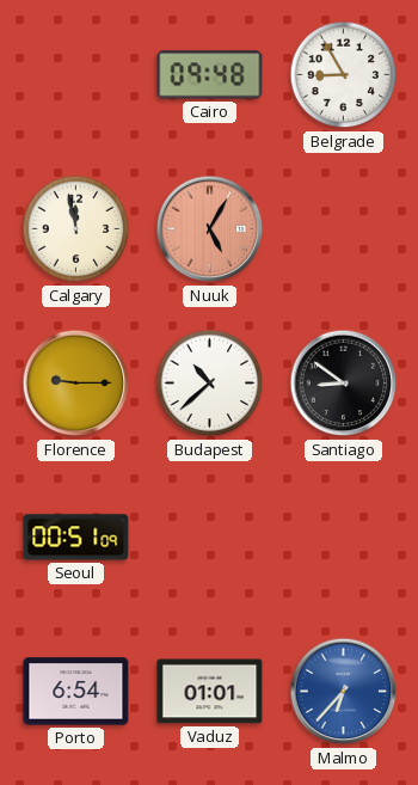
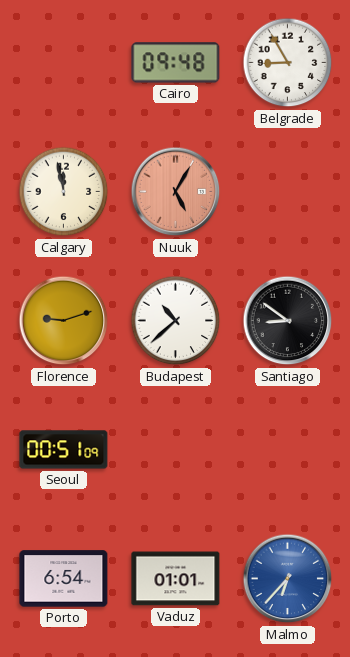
Florence: 9:15 -> 9:12
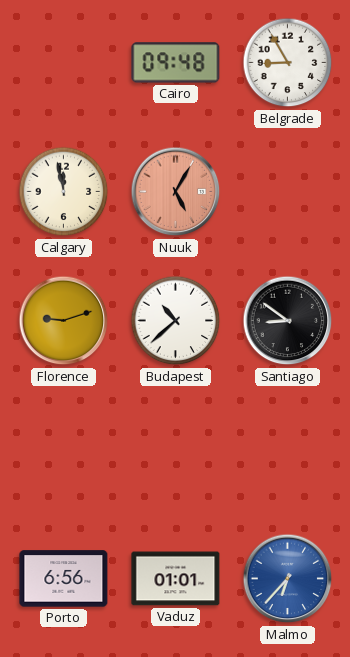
Seoul: 00:51 -> none
Porto: 6:54 -> 6:56
